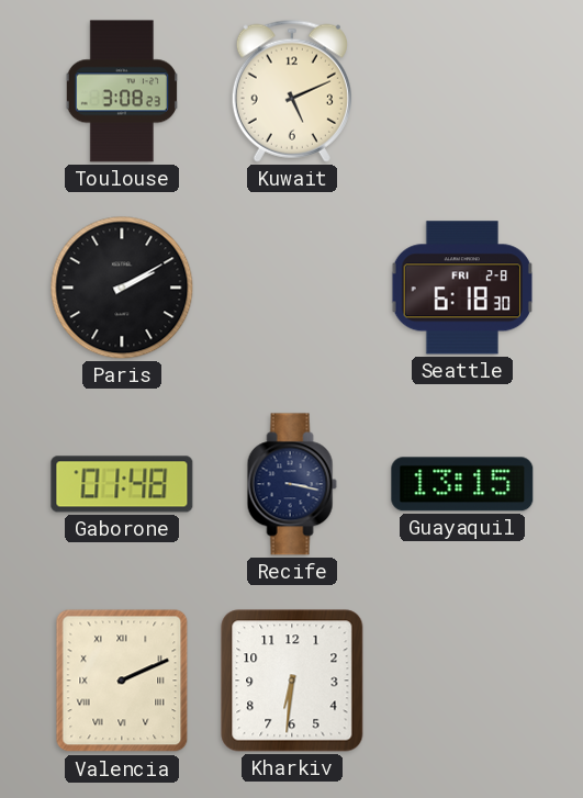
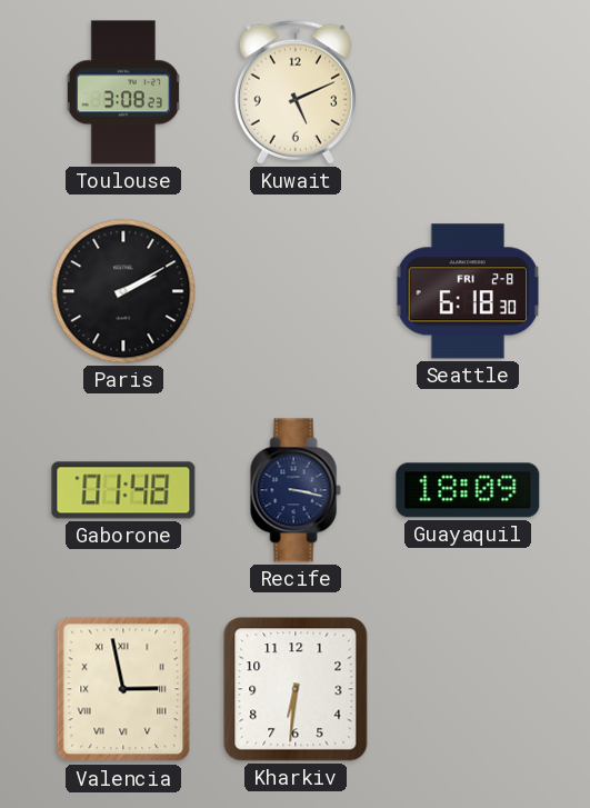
Guayaquil: 13:15 -> 18:09
Valencia: 2:11 -> 2:58
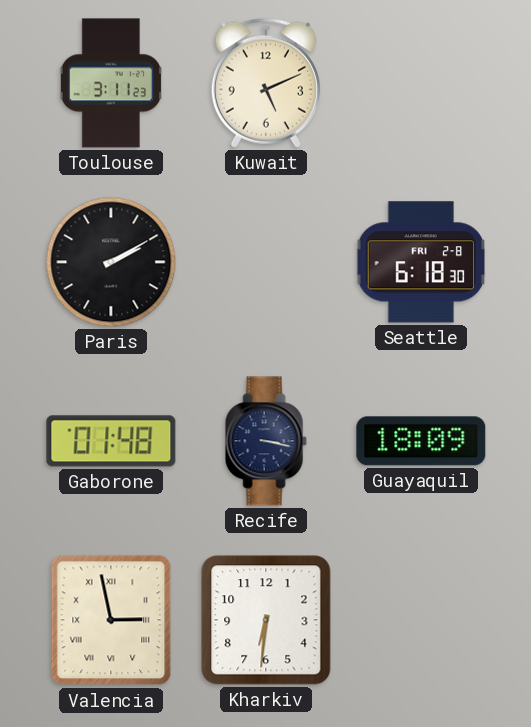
Toulouse: 3:08 -> 3:11
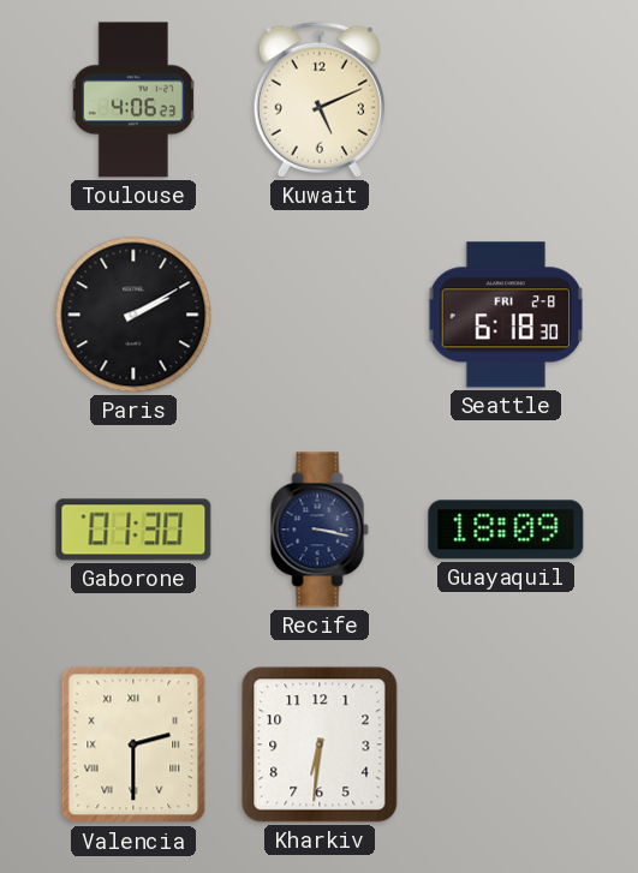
Toulouse: 3:11 -> 4:06
Gaborone: 01:48 -> 01:30
Valencia: 2:58 -> 2:30
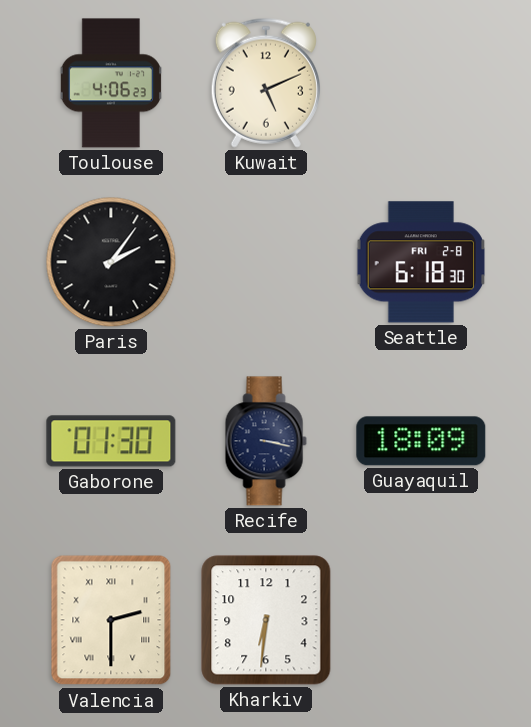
Paris: 2:10 -> 2:06
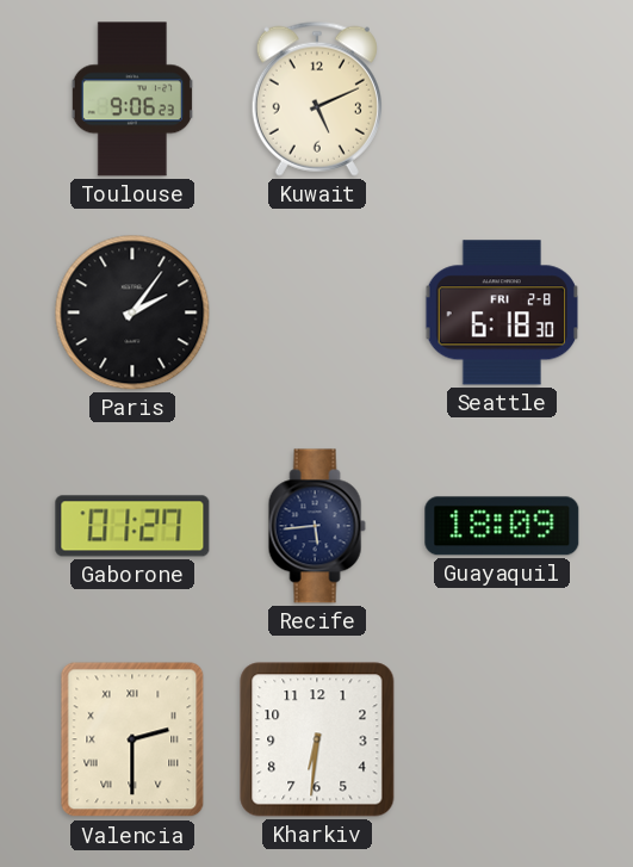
Toulouse: 4:06 -> 9:06
Gaborone: 01:30 -> 01:27
Recife: 3:17 -> 5:44
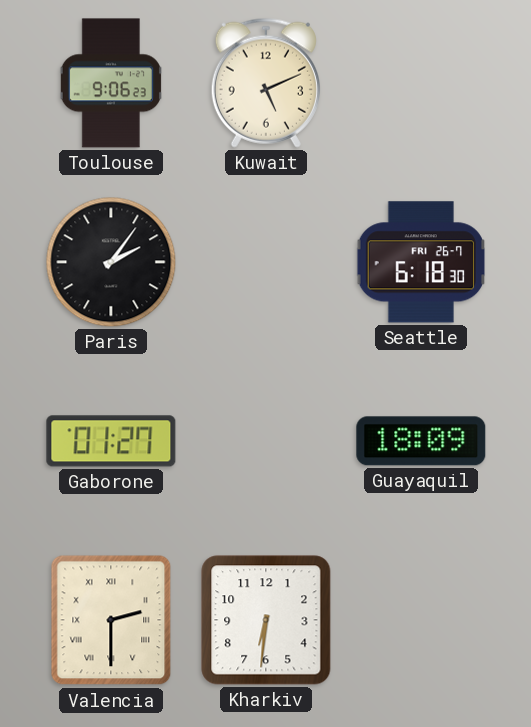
Seattle date: FRI 2-8 -> FRI 26-7
Recife: 5:44 -> none
